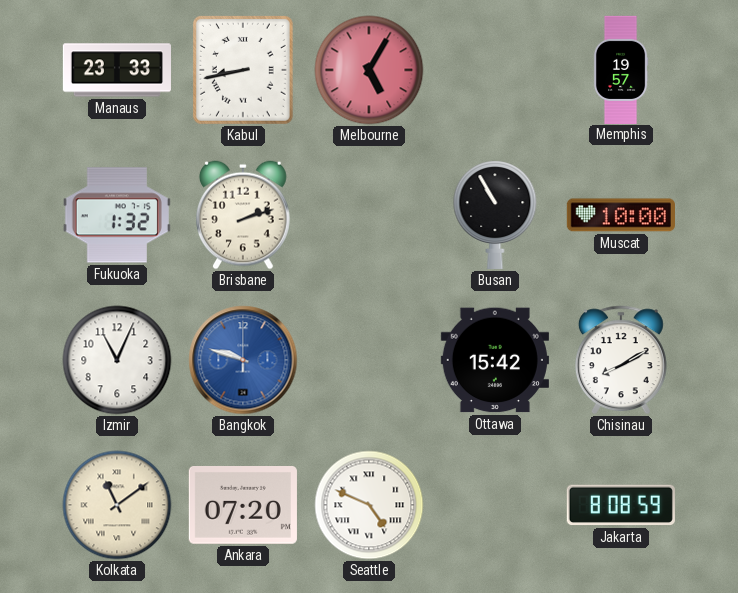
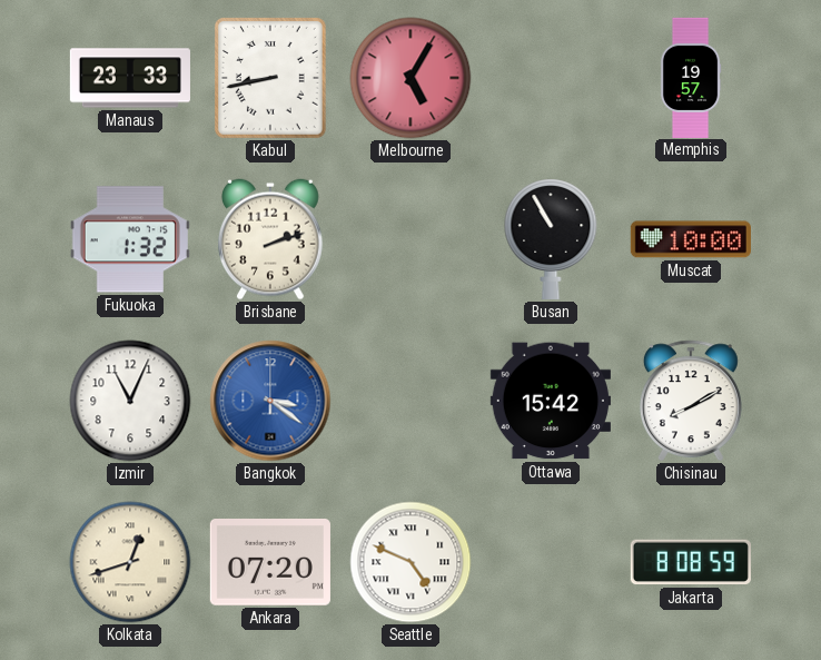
Bangkok: 9:48 -> 3:21
Kolkata: 11:09 -> 12:42
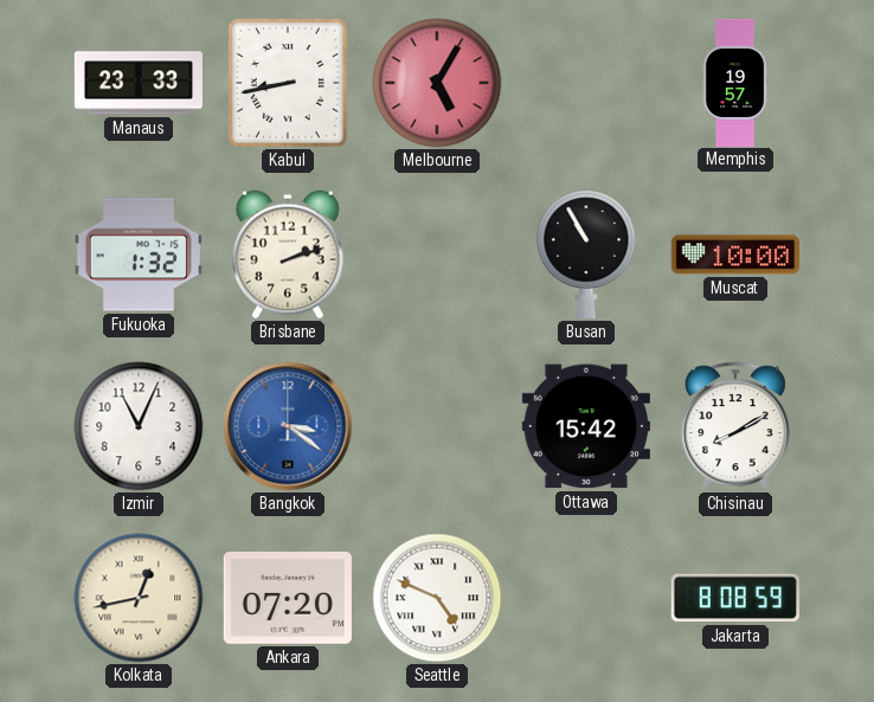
Kolkata: 12:42 -> 12:43
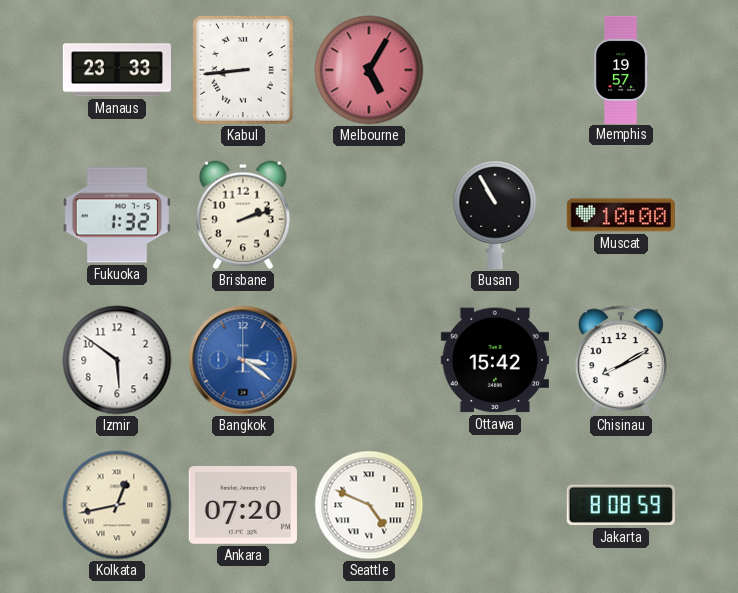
Kabul: 8:43 -> 8:44
Izmir: 11:04 -> 5:51
